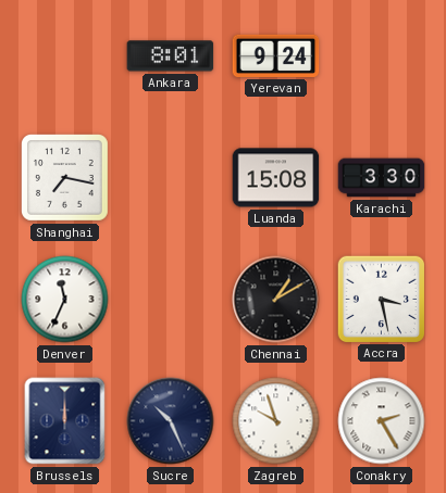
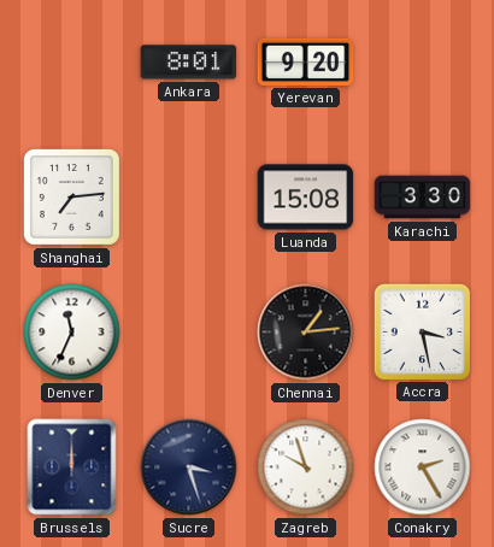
Yerevan: 9:24 -> 9:20
Shanghai: 7:17 -> 7:14
Chennai: 1:10 -> 1:14
Sucre: 10:26 -> 3:27
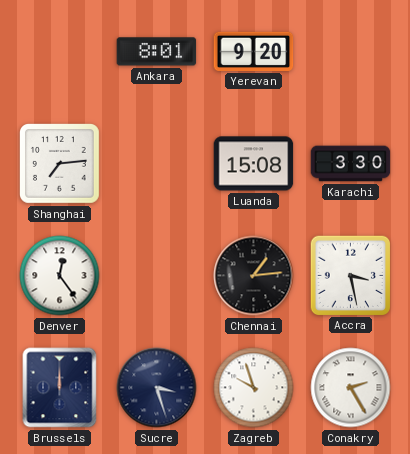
Denver: 11:34 -> 12:24
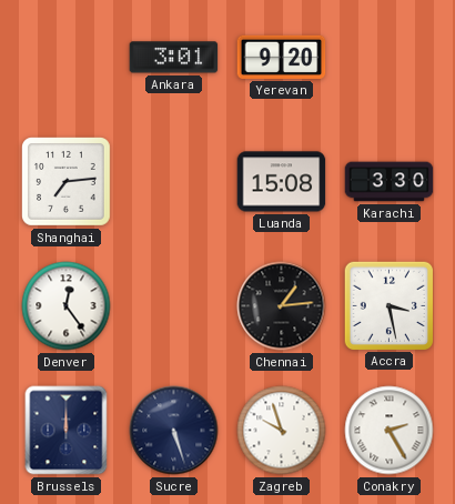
Ankara: 8:01 -> 3:01
Sucre: 3:27 -> 5:27
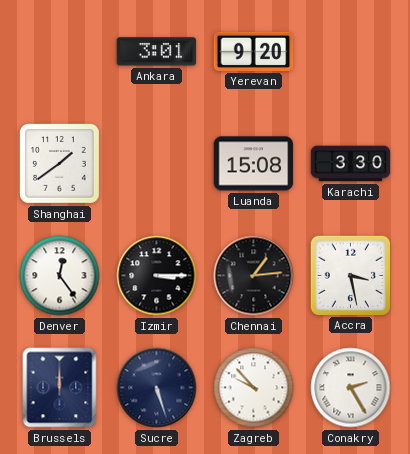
Shanghai: 7:14 -> 1:39
Izmir: none -> 3:15
Zagreb: 9:57 -> 9:53
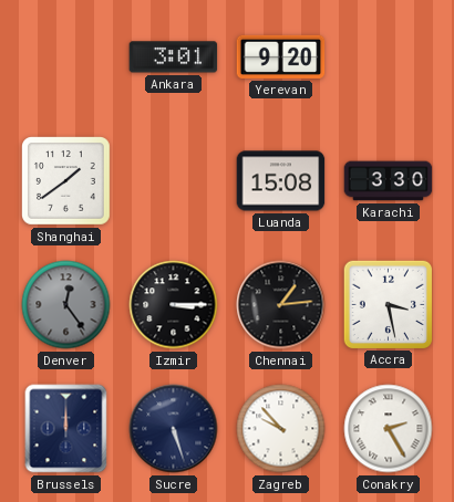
Denver dial: white -> grey
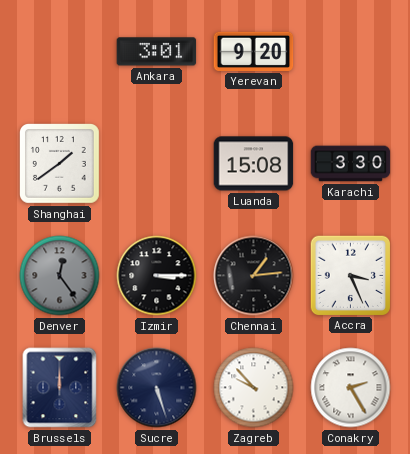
Accra: 3:28 -> 3:26
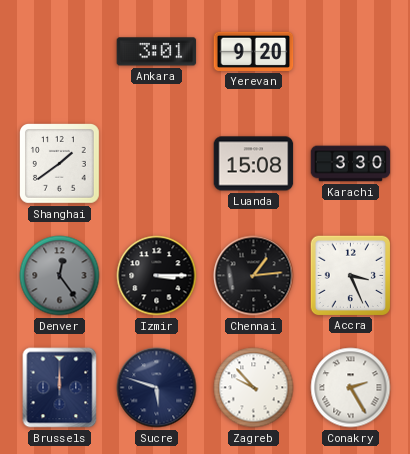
Sucre: 5:27 -> 5:48
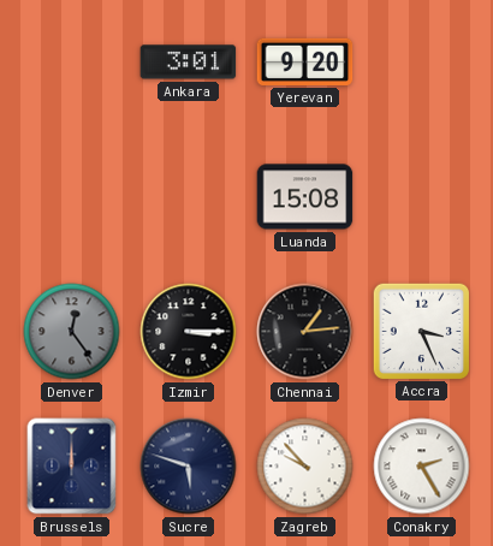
Shanghai: 1:39 -> none
Karachi: 3:30 -> none
